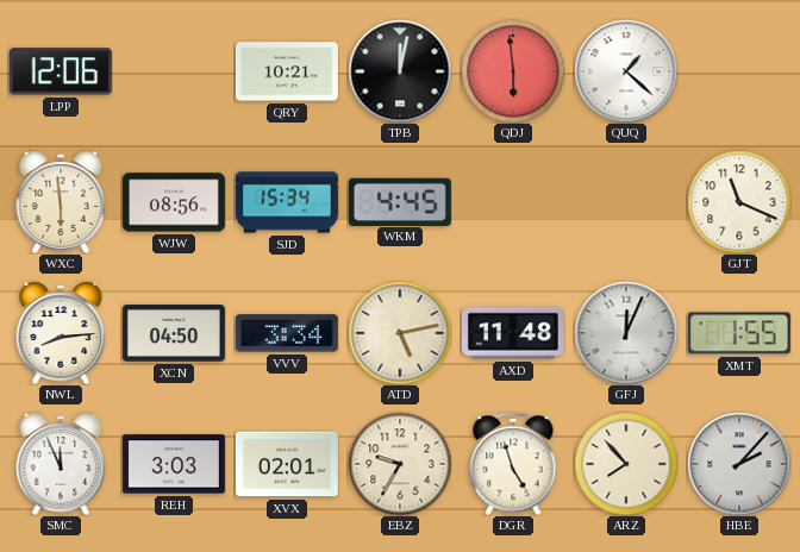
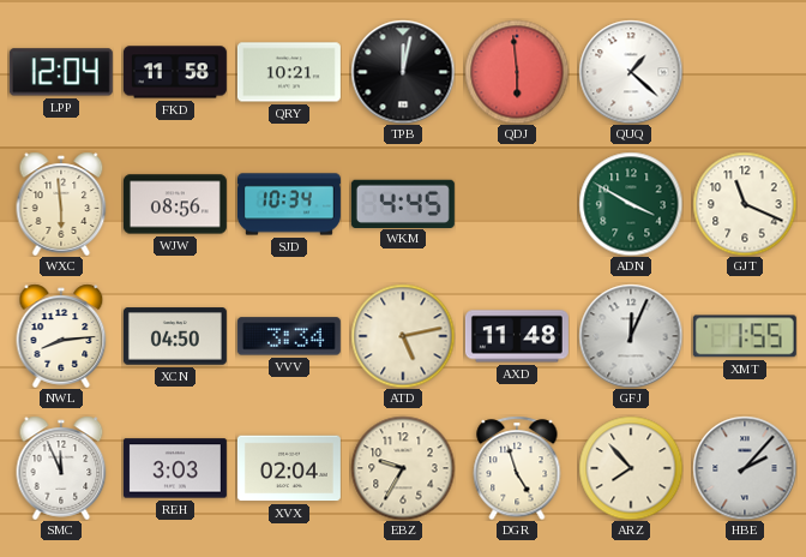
LPP: 12:06 -> 12:04
FKD: none -> 11:58
SJD: 15:34 -> 10:34
ADN: none -> 3:50
XVX: 02:01 -> 02:04
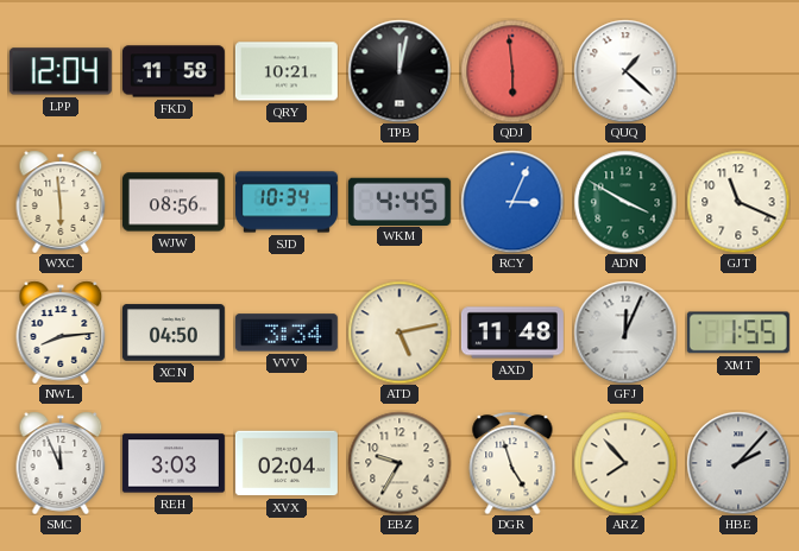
RCY: none -> 3:04
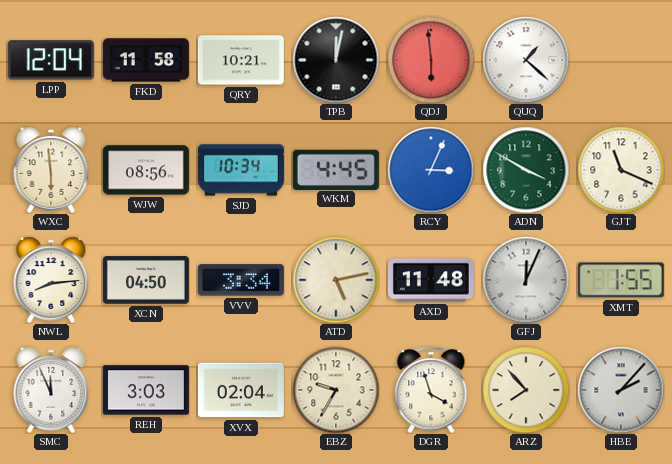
DGR: 4:57 -> 3:57
